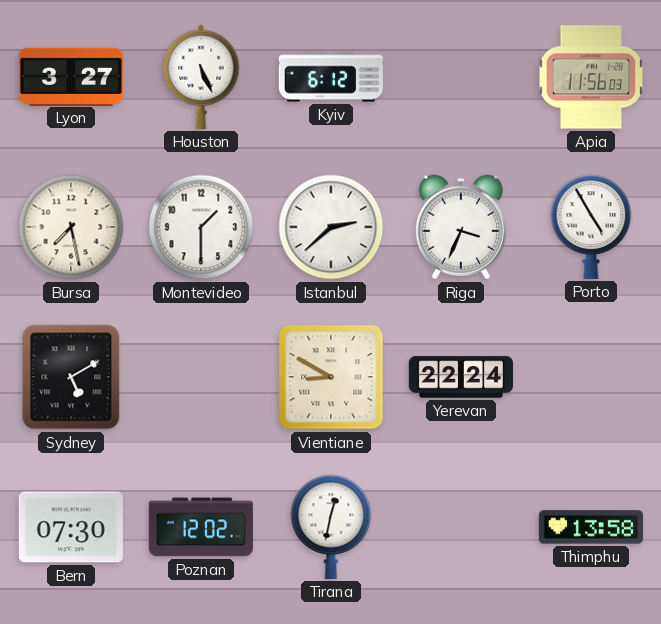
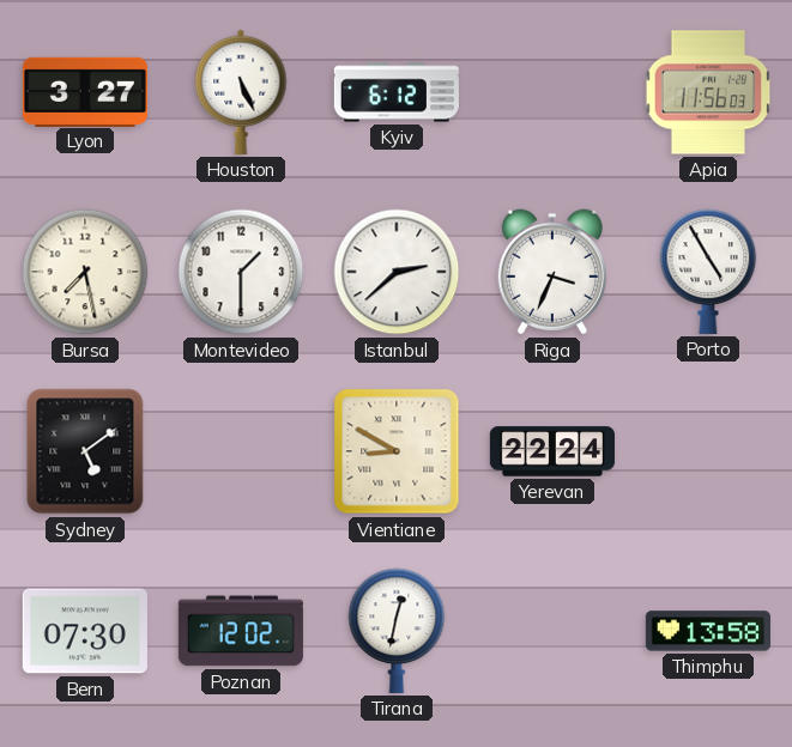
Sydney: 5:10 -> 5:09
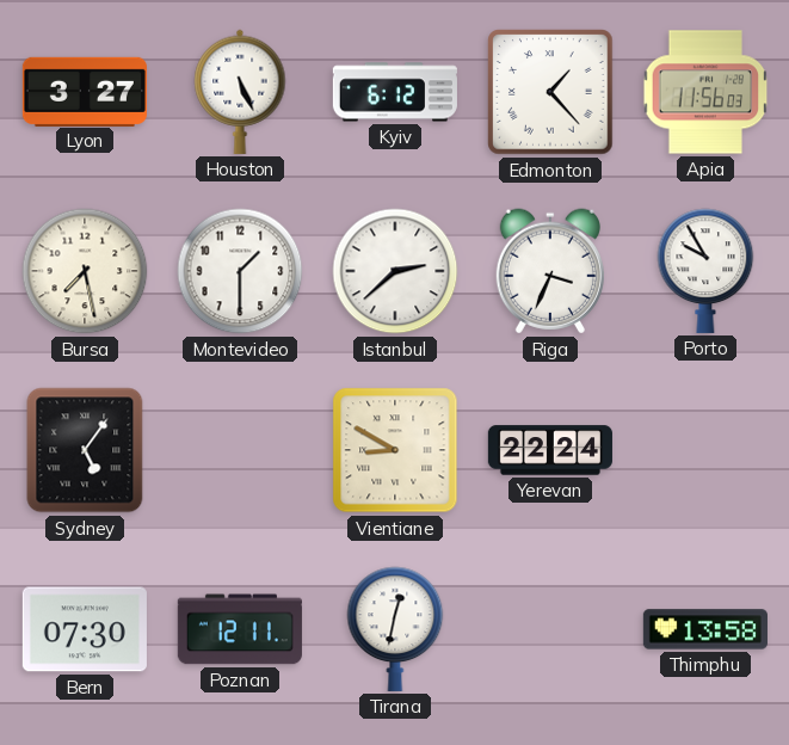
Edmonton: none -> 1:23
Porto: 4:55 -> 9:55
Sydney: 5:09 -> 5:06
Poznan: 12:02 -> 12:11
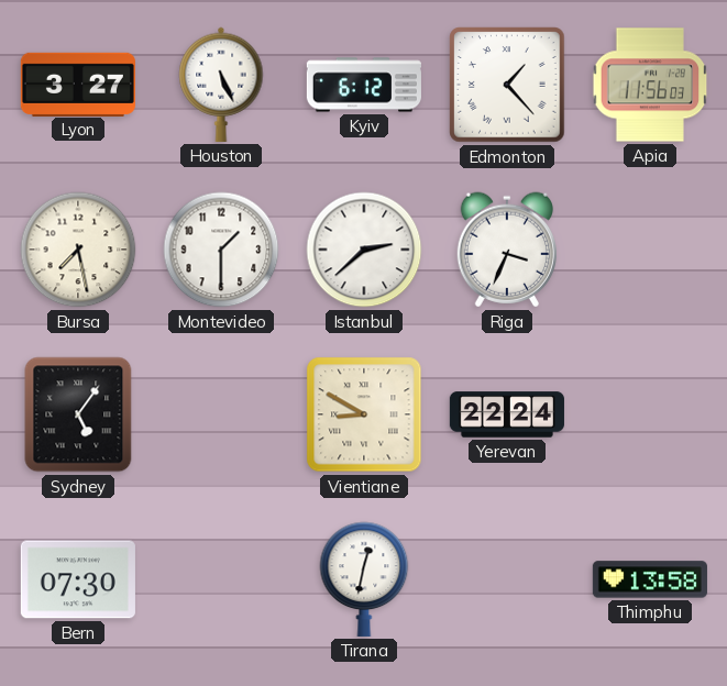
Porto: 9:55 -> none
Poznan: 12:11 -> none
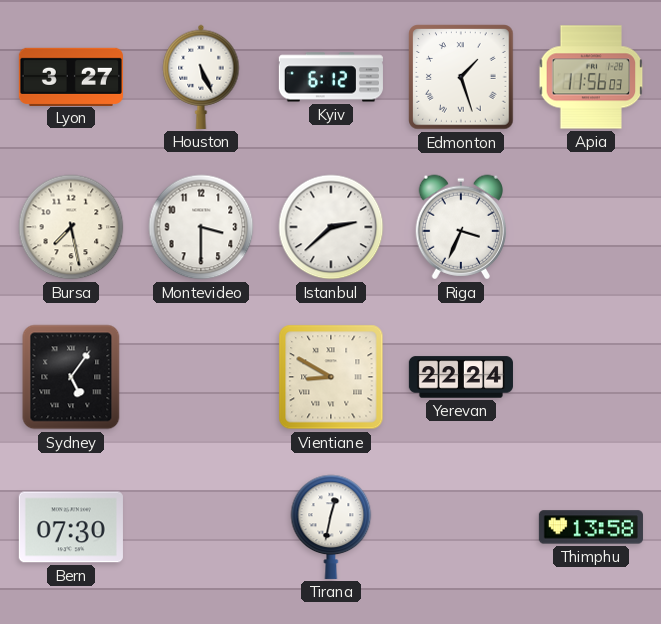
Edmonton: 1:23 -> 1:27
Montevideo: 1:30 -> 3:30
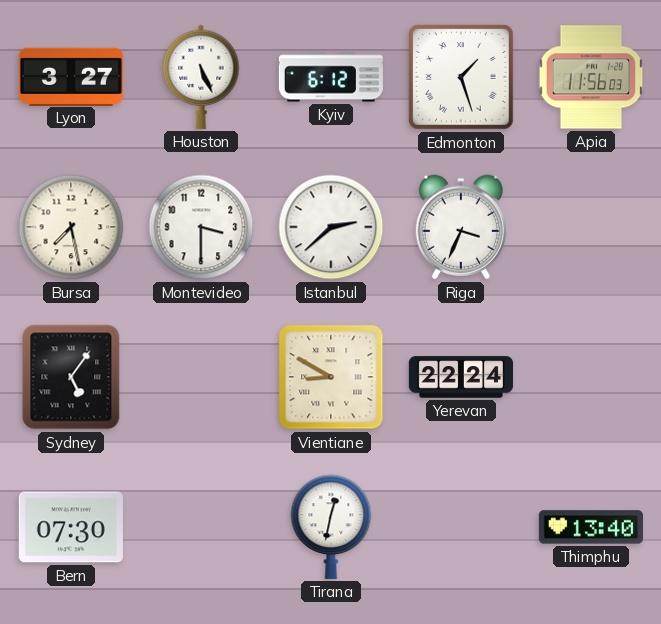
Thimphu: 13:58 -> 13:40
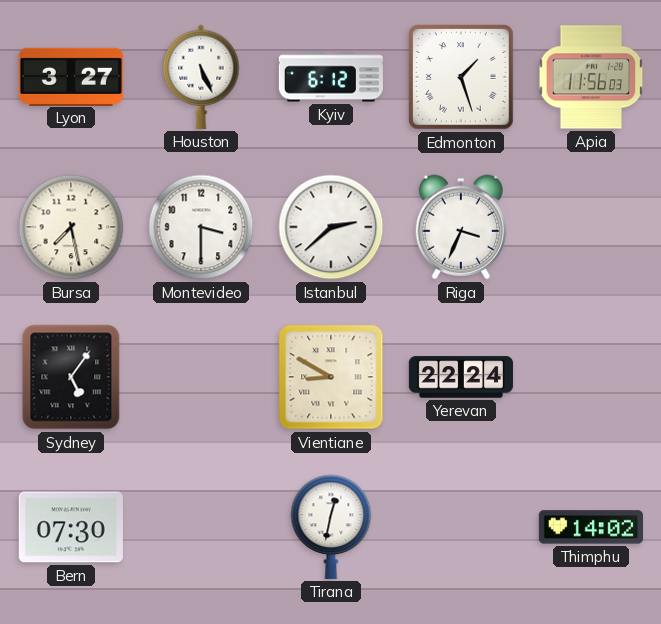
Thimphu: 13:40 -> 14:02
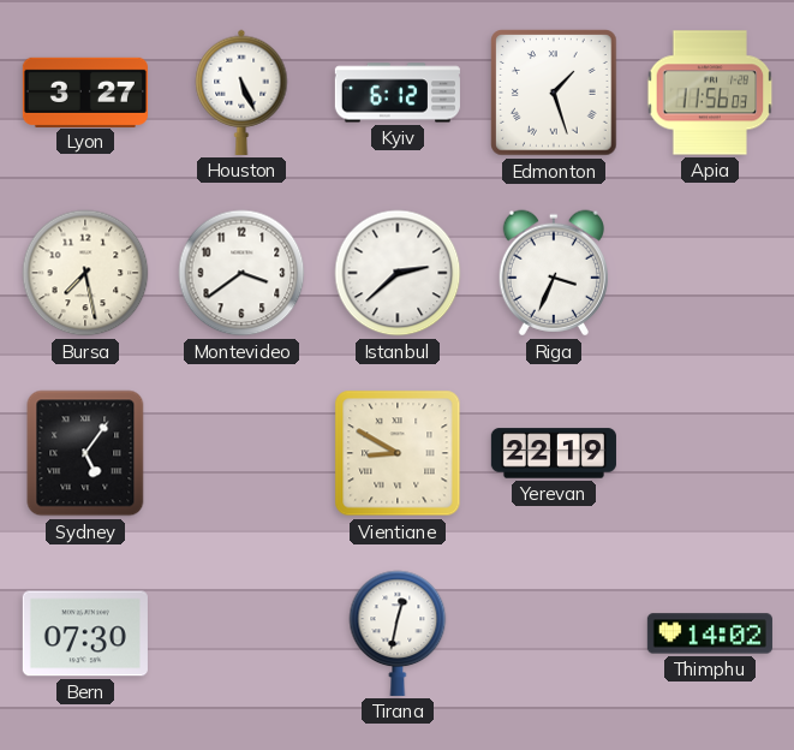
Montevideo: 3:30 -> 3:39
Yerevan: 22:24 -> 22:19
